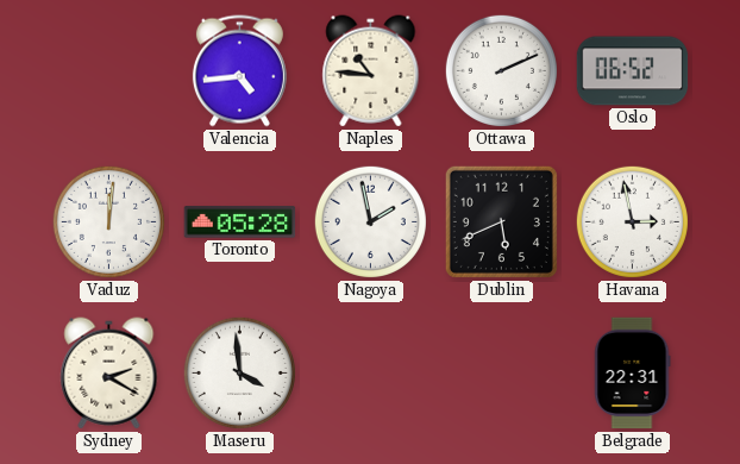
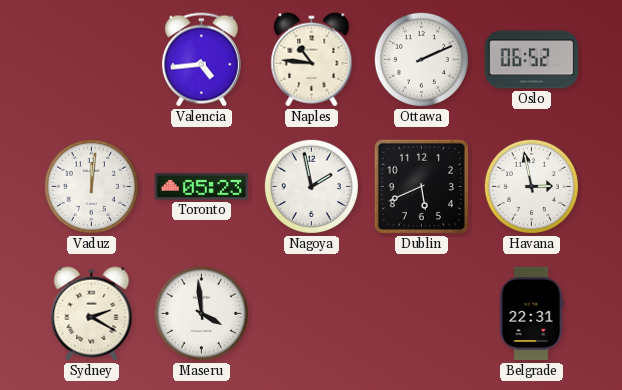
Toronto: 05:28 -> 05:23
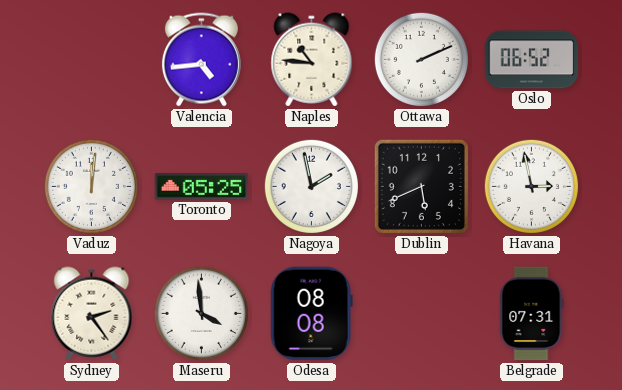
Toronto: 05:23 -> 05:25
Sydney: 2:20 -> 2:24
Odesa: none -> 08:08
Belgrade: 22:31 -> 07:31
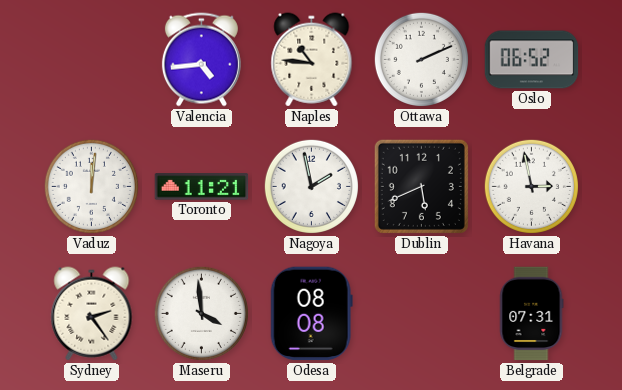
Toronto: 05:25 -> 11:21
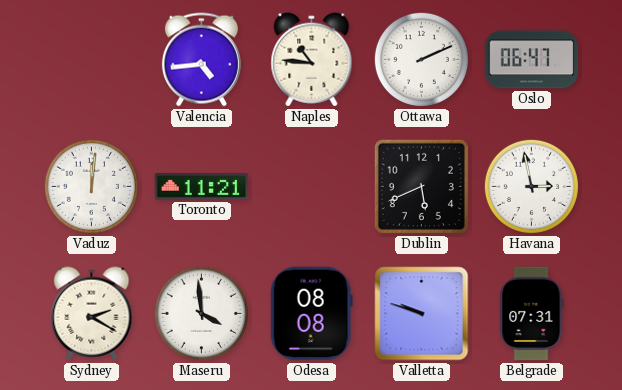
Oslo: 06:52 -> 06:47
Nagoya: 1:58 -> none
Sydney: 2:24 -> 2:20
Valletta: none -> 9:48
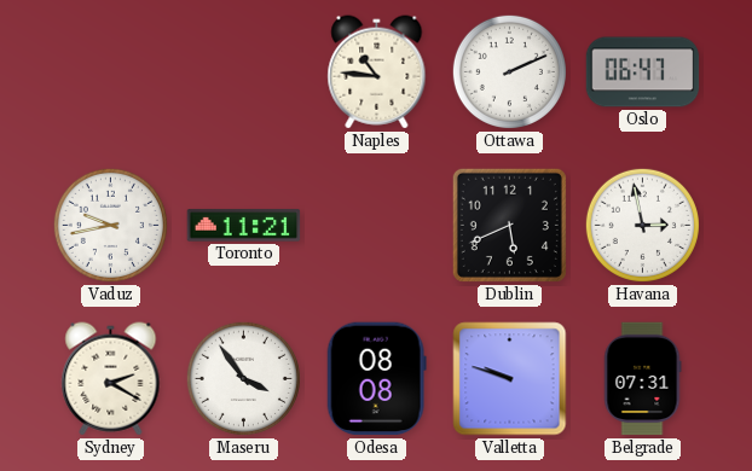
Valencia: 4:44 -> none
Vaduz: 12:01 -> 9:43
Maseru: 3:59 -> 3:54
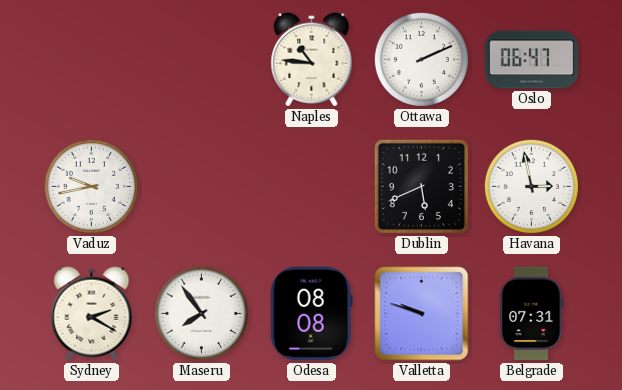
Toronto: 11:21 -> none
Maseru: 3:54 -> 7:54
